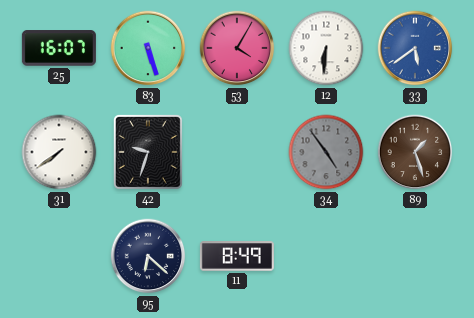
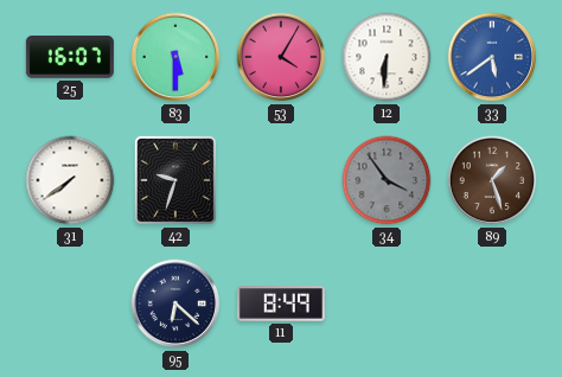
83: 5:27 -> 5:30
34: 4:54 -> 3:54
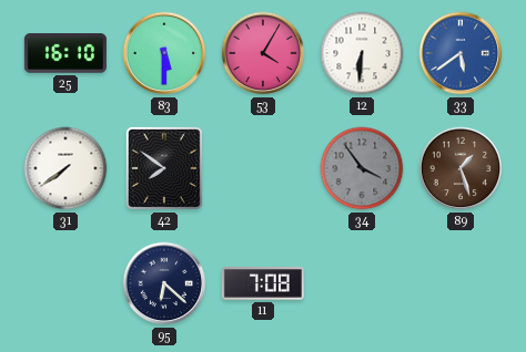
25: 16:07 -> 16:10
42: 9:33 -> 7:51
11: 8:49 -> 7:08
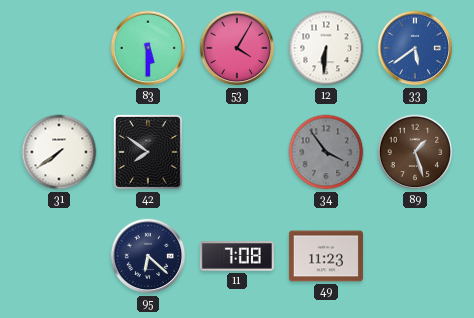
25: 16:10 -> none
49: none -> 11:23
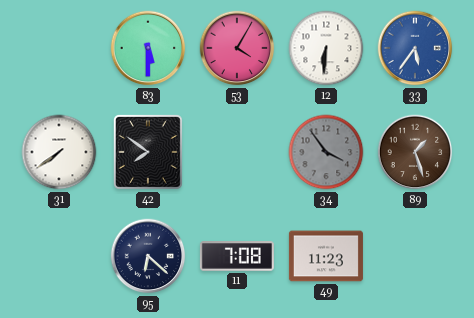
33: 5:39 -> 5:36
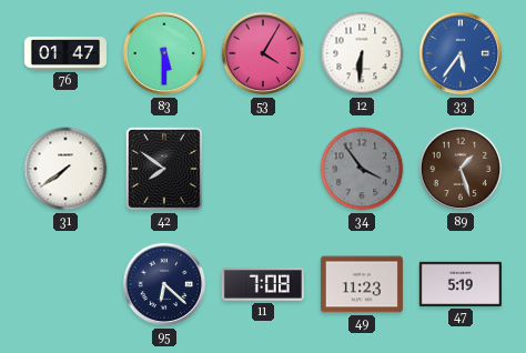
76: none -> 01:47
47: none -> 5:19
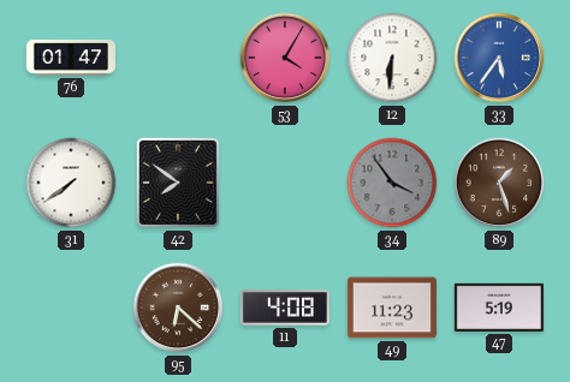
83: 5:30 -> none
95 dial: navy -> brown
11: 7:08 -> 4:08
